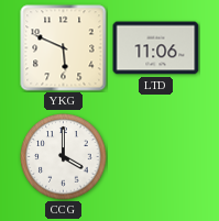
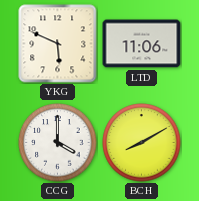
BCH: none -> 8:10
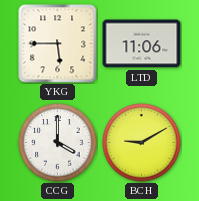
YKG: 5:49 -> 5:45
BCH: 8:10 -> 9:10
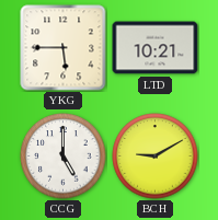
LTD: 11:06 -> 10:21
CCG: 4:00 -> 5:00
